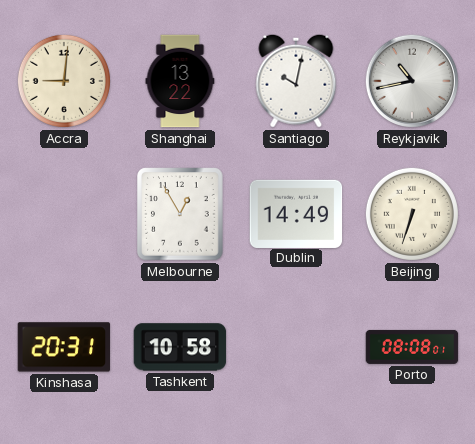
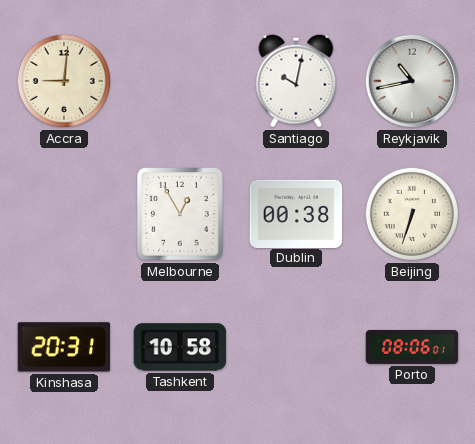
Shanghai: 13:22 -> none
Dublin: 14:49 -> 00:38
Porto: 08:08 -> 08:06
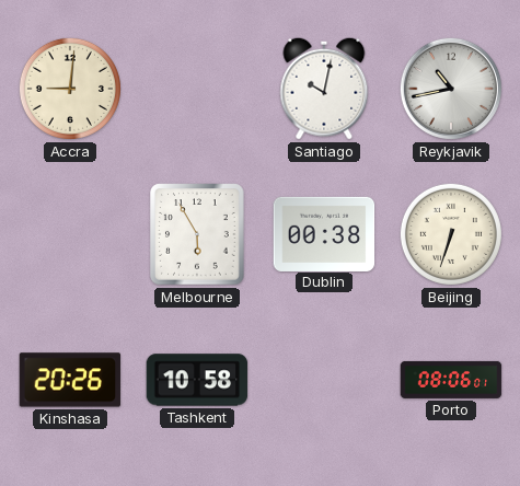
Melbourne: 12:55 -> 5:55
Kinshasa: 20:31 -> 20:26
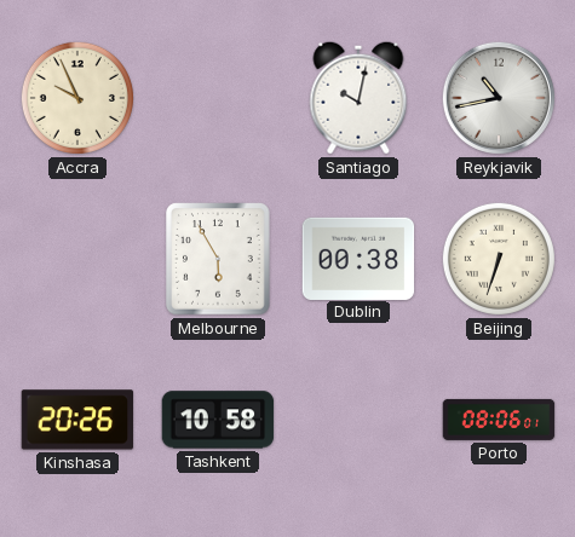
Accra: 9:01 -> 9:56
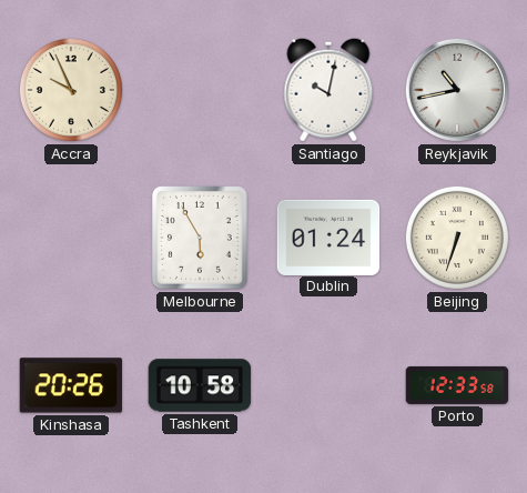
Dublin: 00:38 -> 01:24
Porto: 08:06 -> 12:33
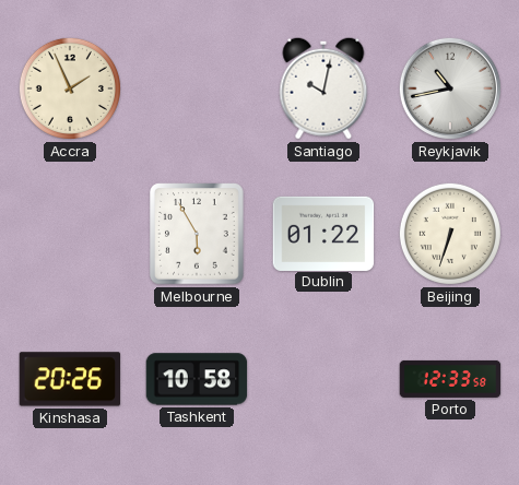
Accra: 9:56 -> 1:56
Dublin: 01:24 -> 01:22
